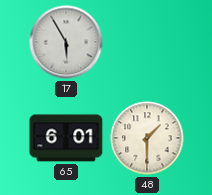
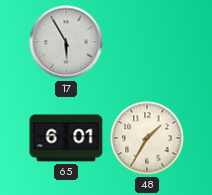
48: 1:30 -> 1:35
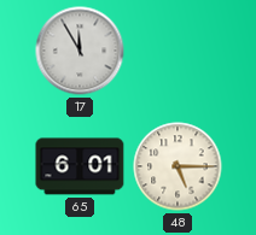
17: 5:55 -> 11:55
48: 1:35 -> 5:15
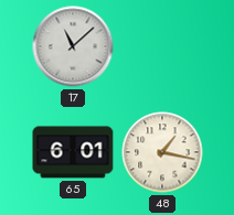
17: 11:55 -> 11:08
48: 5:15 -> 1:17
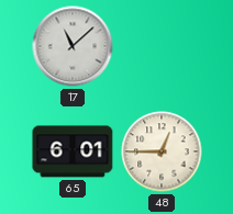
48: 1:17 -> 12:45
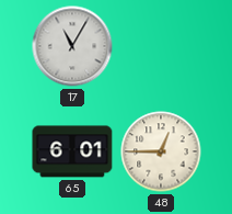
17: 11:08 -> 11:05
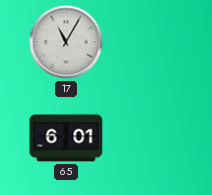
48: 12:45 -> none
